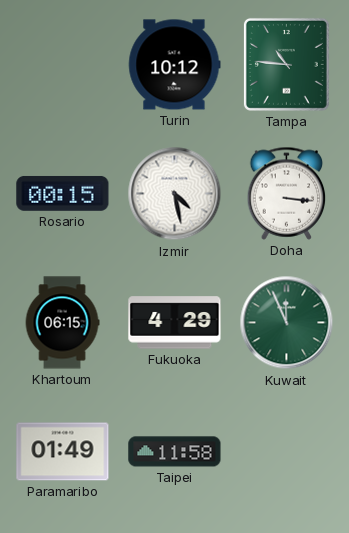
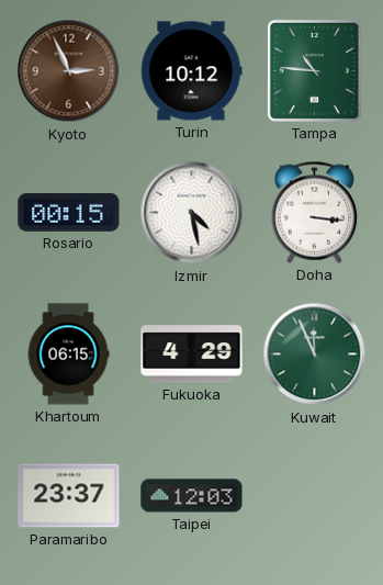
Kyoto: none -> 2:56
Paramaribo: 01:49 -> 23:37
Taipei: 11:58 -> 12:03
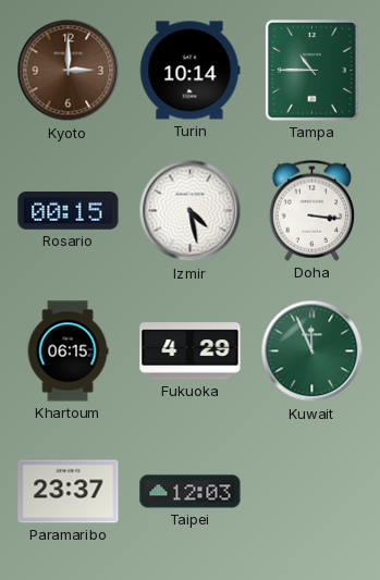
Kyoto: 2:56 -> 3:00
Turin: 10:12 -> 10:14
Tampa: 10:46 -> 10:45
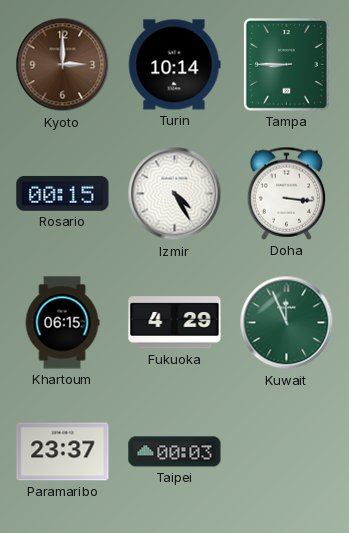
Tampa: 10:45 -> 8:45
Izmir: 4:28 -> 4:25
Taipei: 12:03 -> 00:03
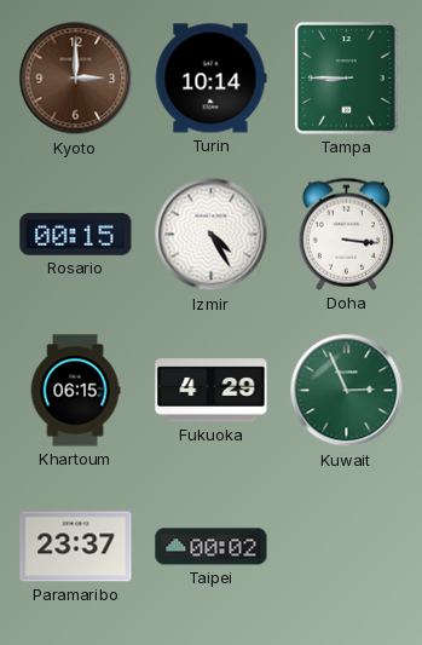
Kuwait: 11:56 -> 2:56
Taipei: 00:03 -> 00:02
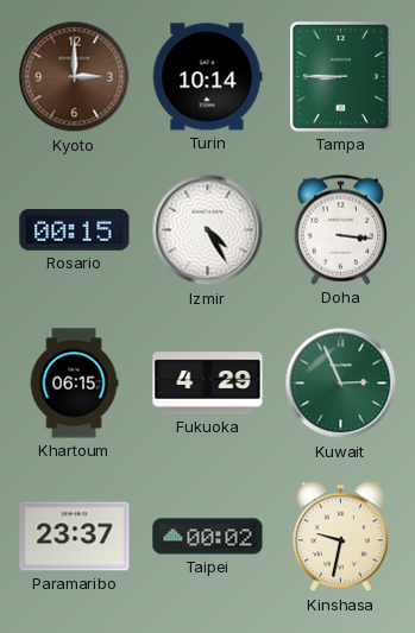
Kinshasa: none -> 9:32
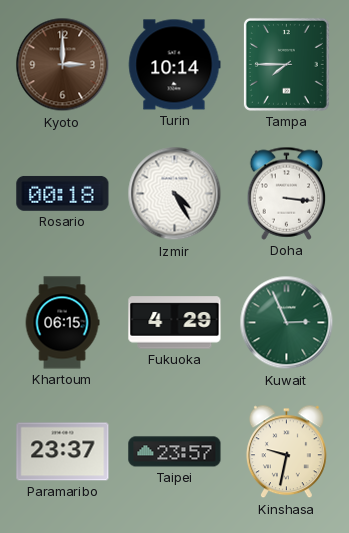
Tampa: 8:45 -> 7:45
Rosario: 00:15 -> 00:18
Taipei: 00:02 -> 23:57
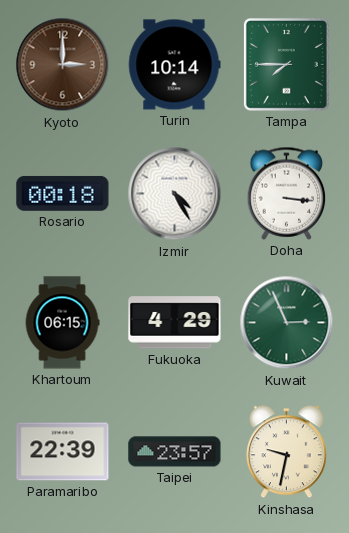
Paramaribo: 23:37 -> 22:39
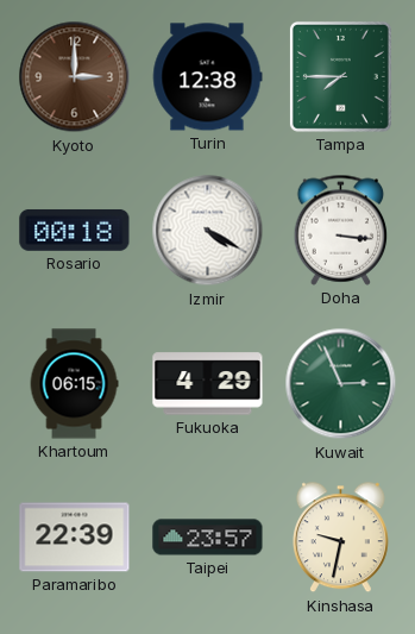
Turin: 10:14 -> 12:38
Izmir: 4:25 -> 4:20
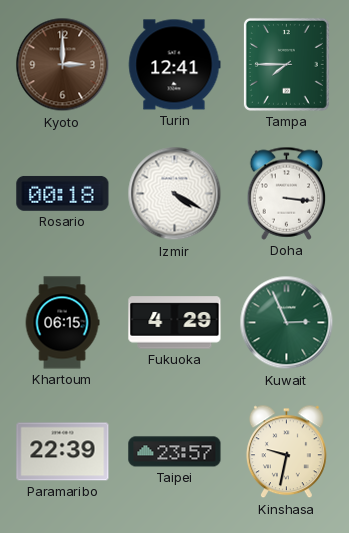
Turin: 12:38 -> 12:41
